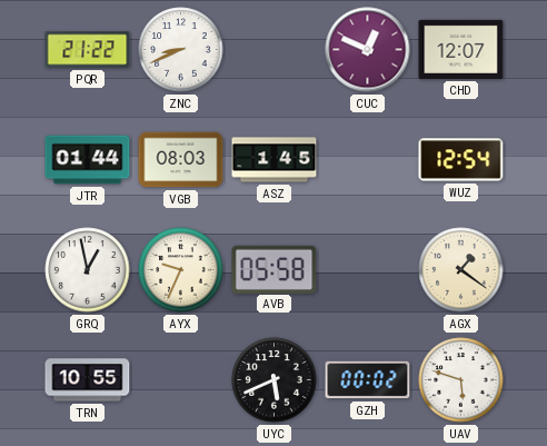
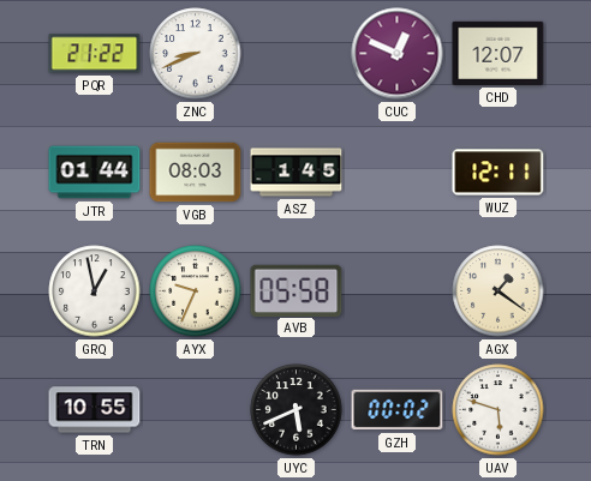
WUZ: 12:54 -> 12:11
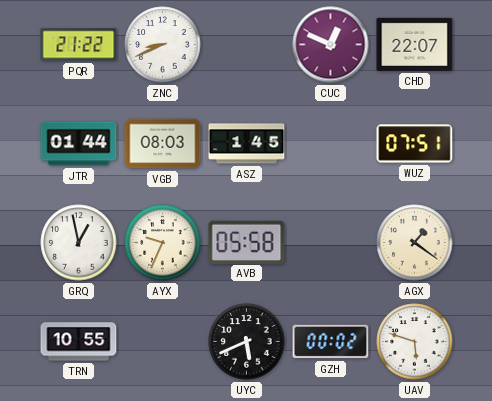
CHD: 12:07 -> 22:07
WUZ: 12:11 -> 07:51
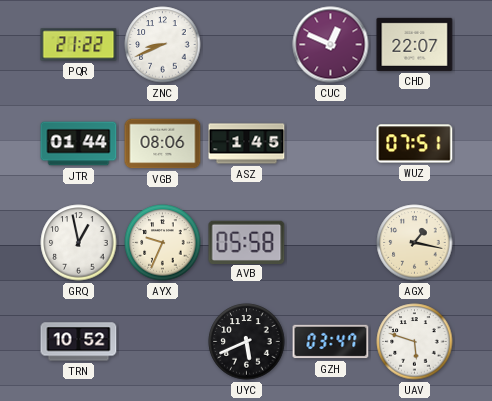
VGB: 08:03 -> 08:06
AGX: 1:21 -> 1:17
TRN: 10:55 -> 10:52
GZH: 00:02 -> 03:47
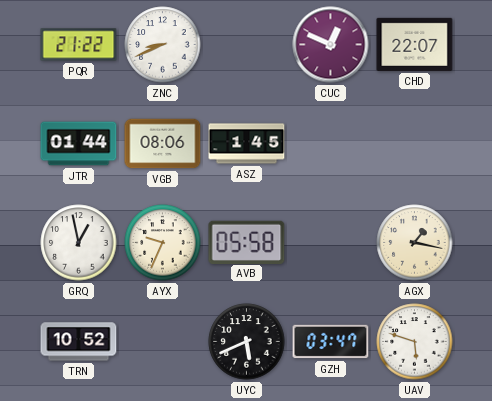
WUZ: 07:51 -> none
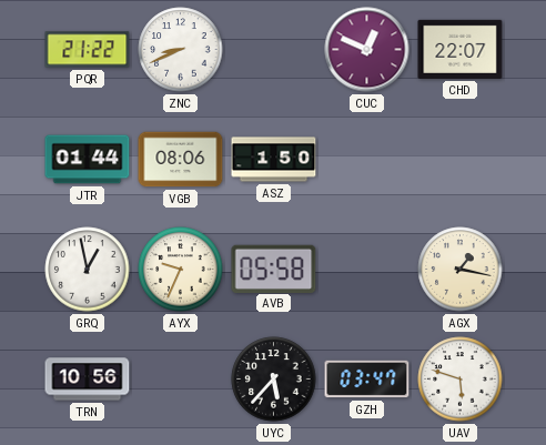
ASZ: 1:45 -> 1:50
TRN: 10:52 -> 10:56
UYC: 5:41 -> 5:37
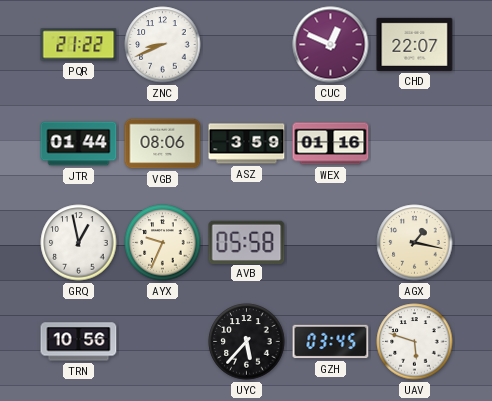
ASZ: 1:50 -> 3:59
WEX: none -> 01:16
GZH: 03:47 -> 03:45
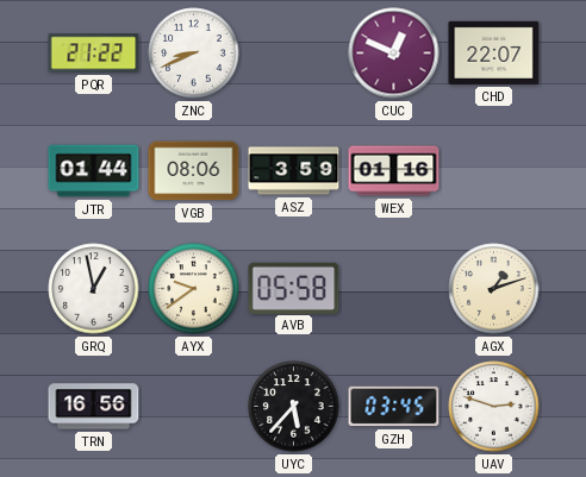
AYX: 9:34 -> 9:39
AGX: 1:17 -> 1:12
TRN: 10:56 -> 16:56
UAV: 5:48 -> 2:48
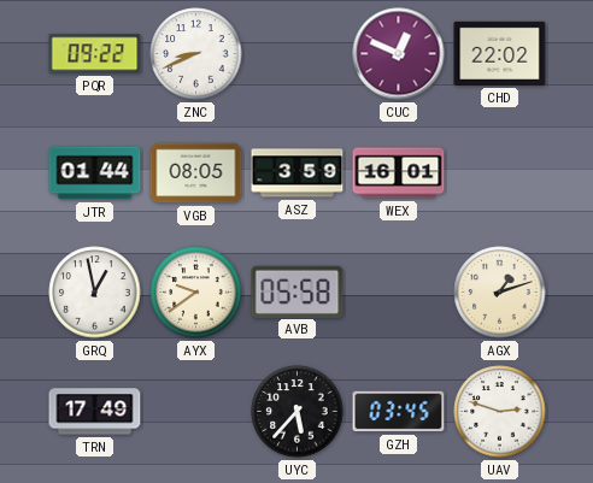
PQR: 21:22 -> 09:22
CHD: 22:07 -> 22:02
VGB: 08:06 -> 08:05
WEX: 01:16 -> 16:01
TRN: 16:56 -> 17:49
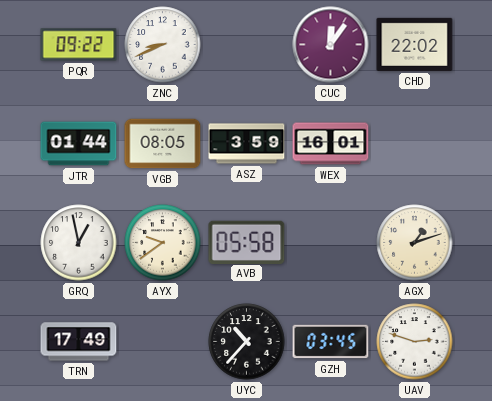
CUC: 12:49 -> 12:06
UYC: 5:37 -> 10:37
